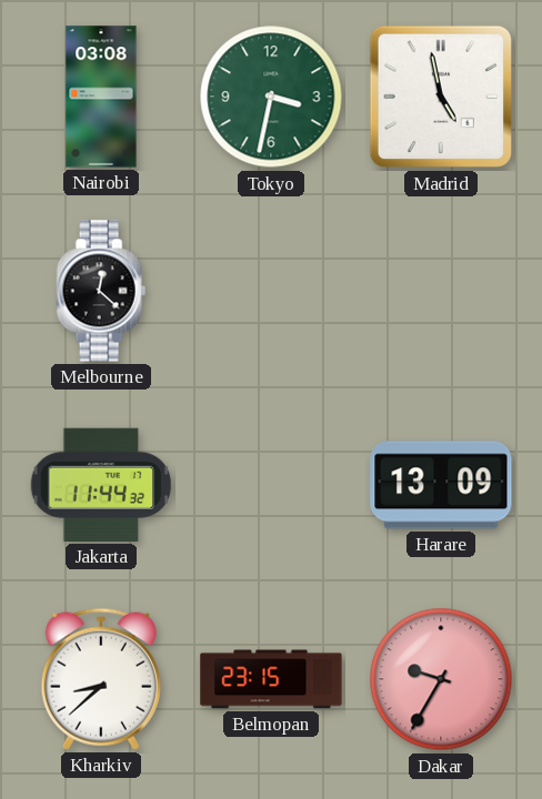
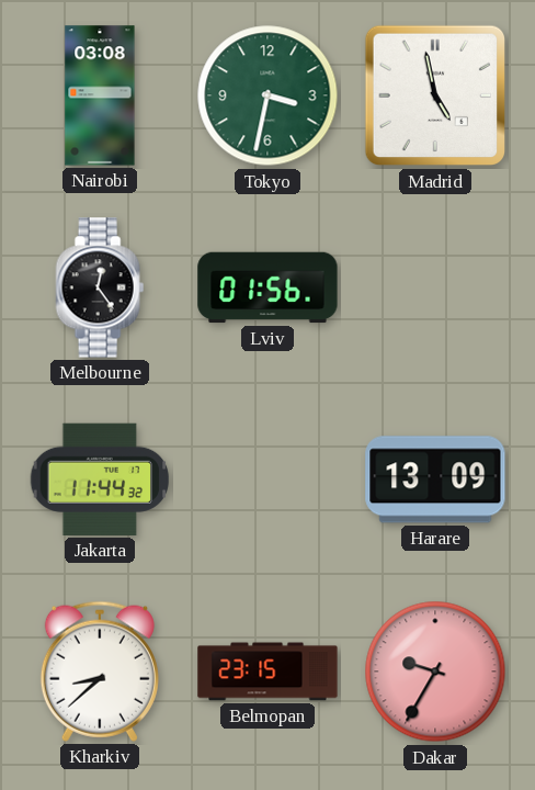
Melbourne: 12:22 -> 12:24
Lviv: none -> 01:56
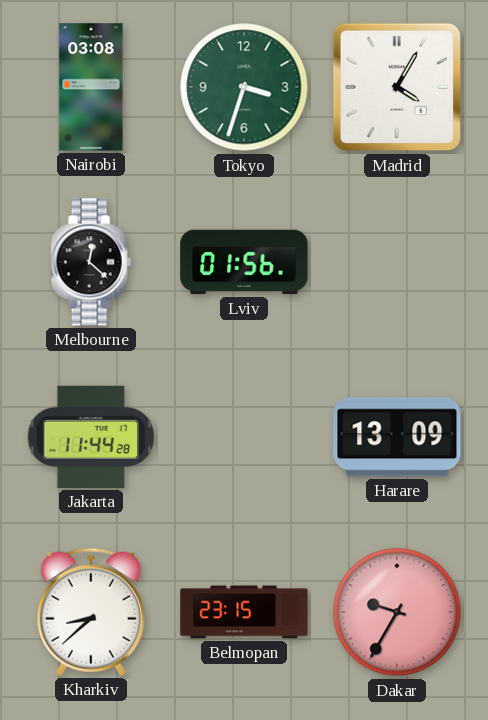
Tokyo: 3:32 -> 3:33
Madrid: 4:58 -> 4:05
Melbourne: 12:24 -> 12:22
Jakarta: 11:44:32 -> 11:44:28
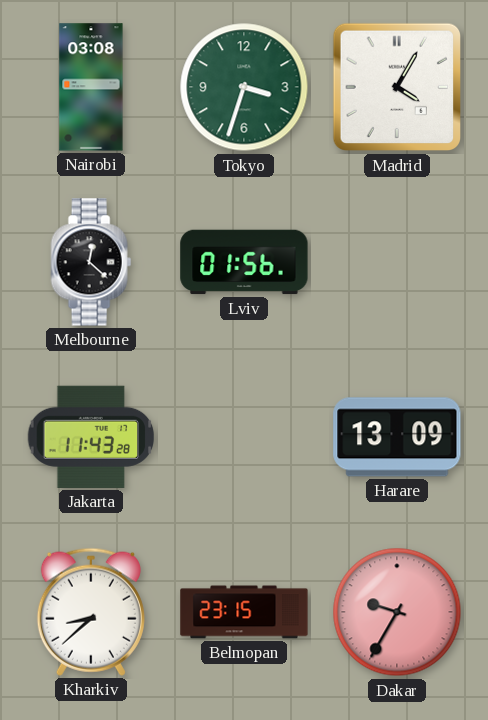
Jakarta: 11:44 -> 11:43
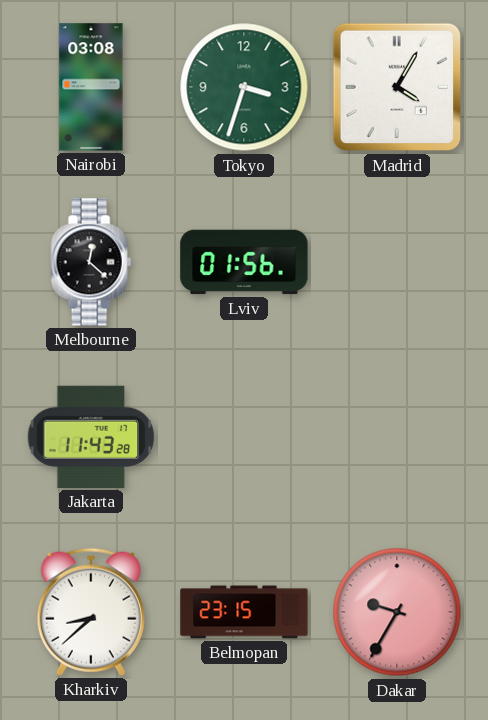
Harare: 13:09 -> none
